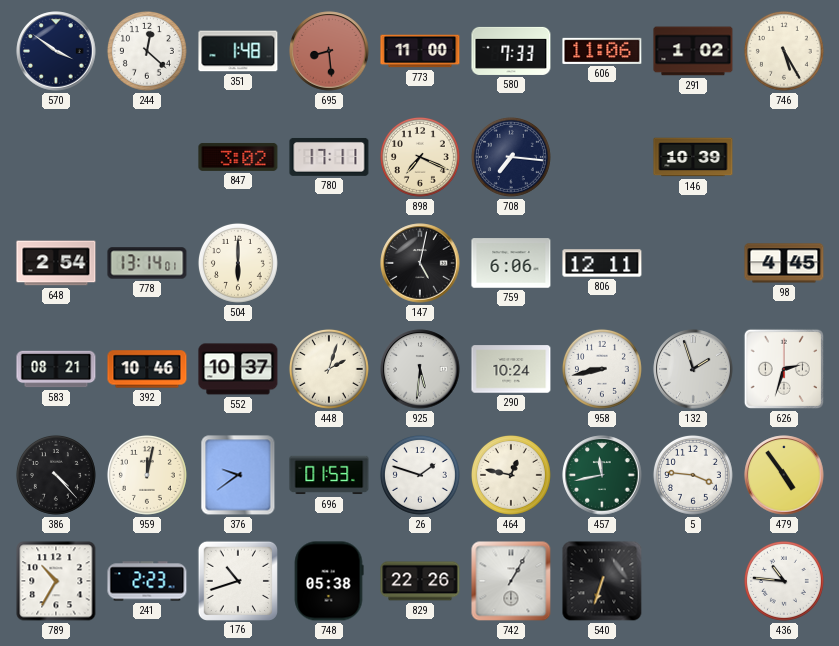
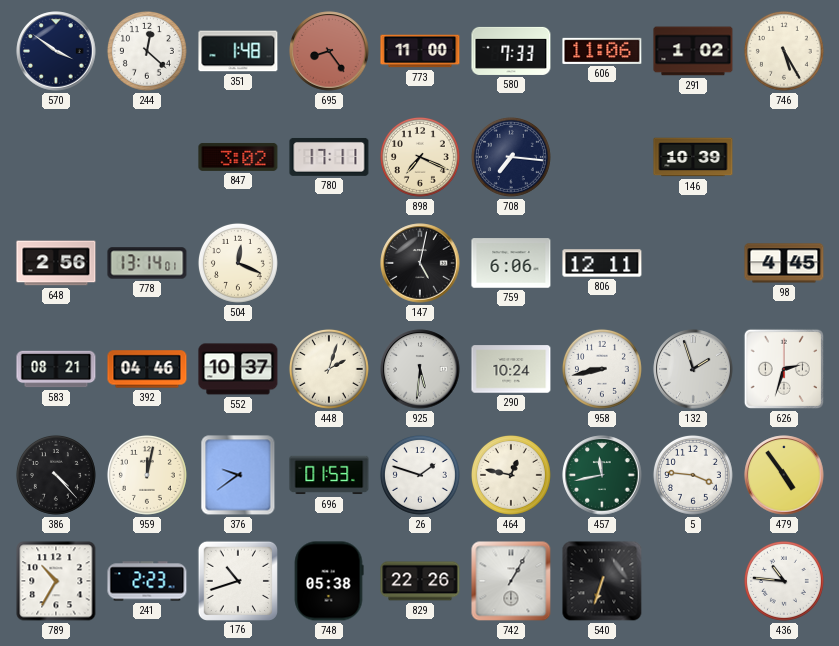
695: 8:29 -> 8:24
648: 2:54 -> 2:56
504: 6:00 -> 12:19
392: 10:46 -> 04:46
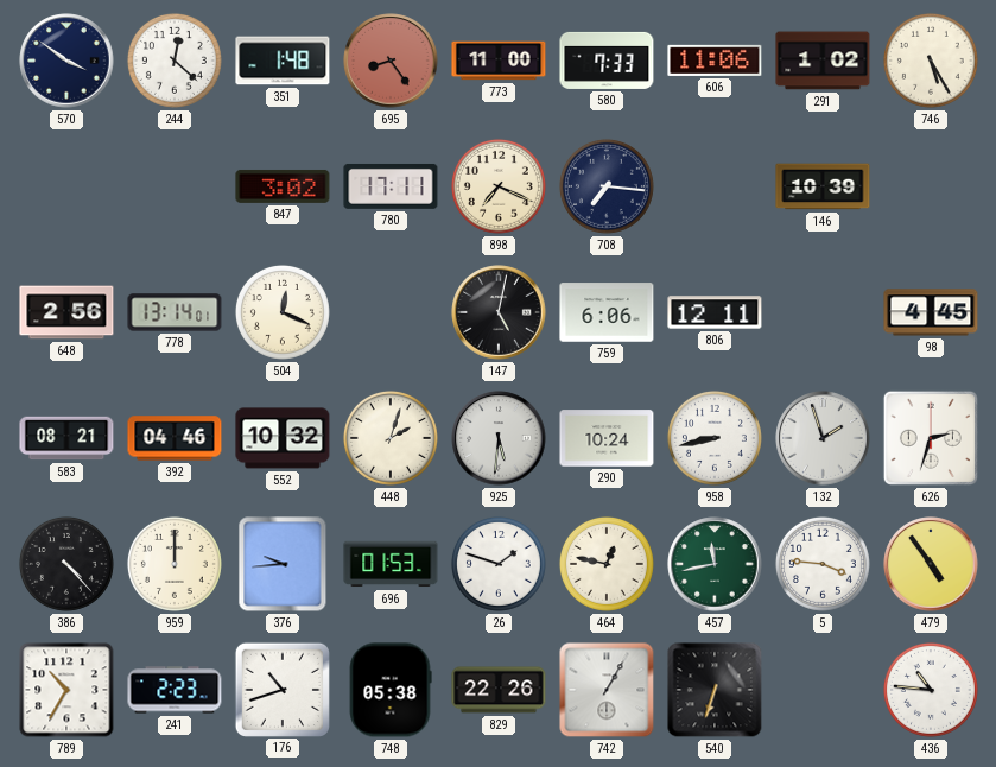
552: 10:37 -> 10:32
959: 12:02 -> 12:00
376: 9:39 -> 9:44
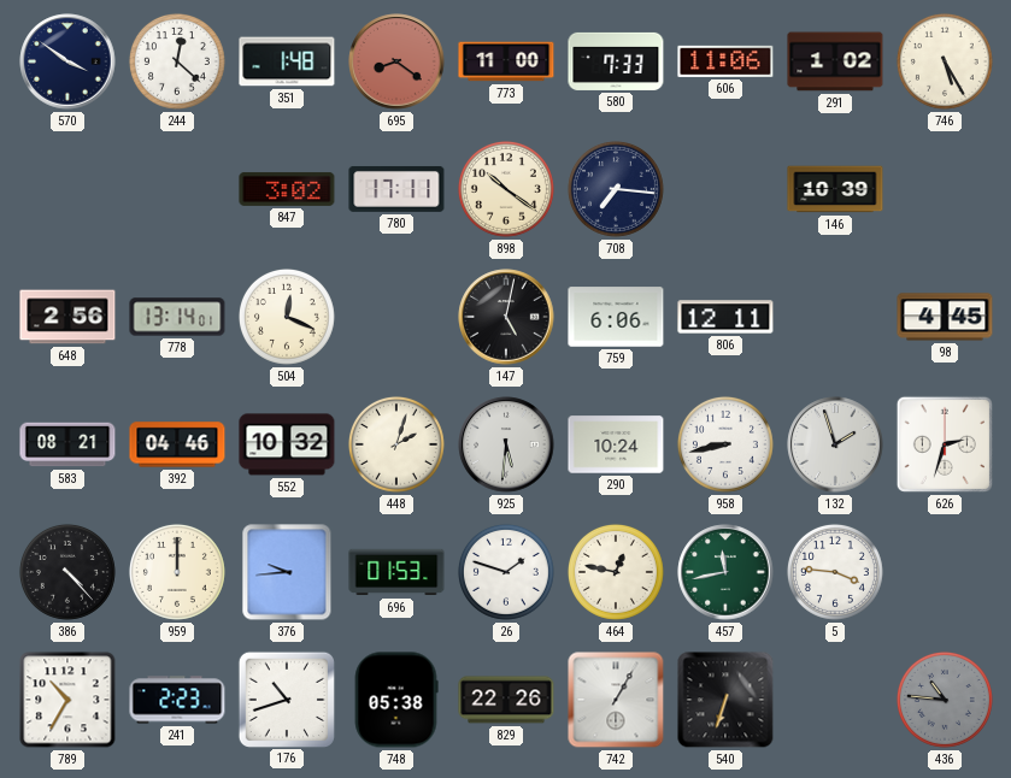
695: 8:24 -> 8:21
898: 7:19 -> 10:21
479: 4:54 -> none
436 dial: white -> grey
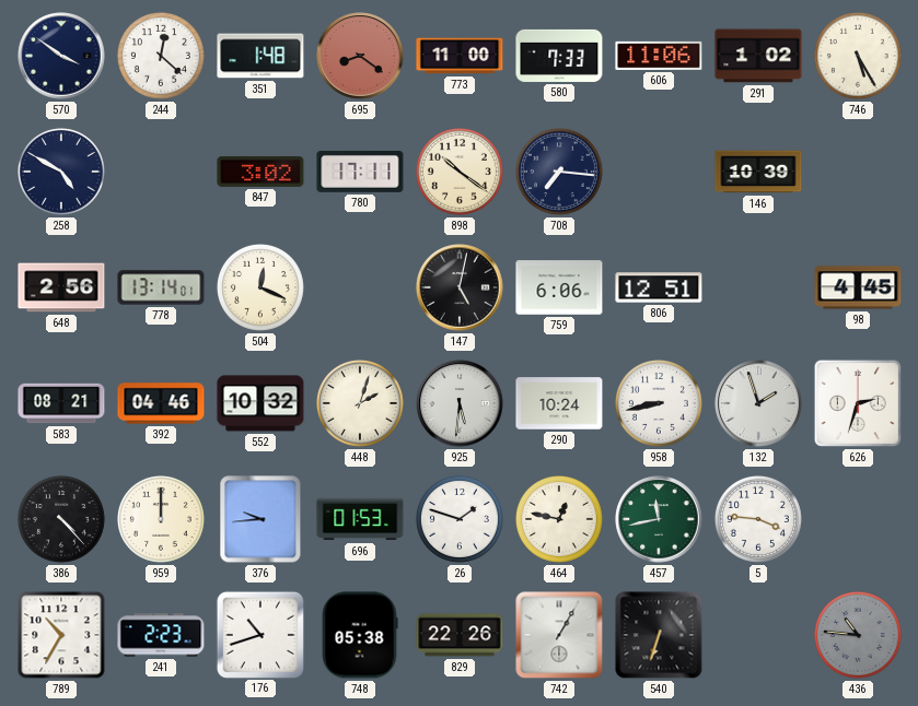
258: none -> 4:50
806: 12:11 -> 12:51
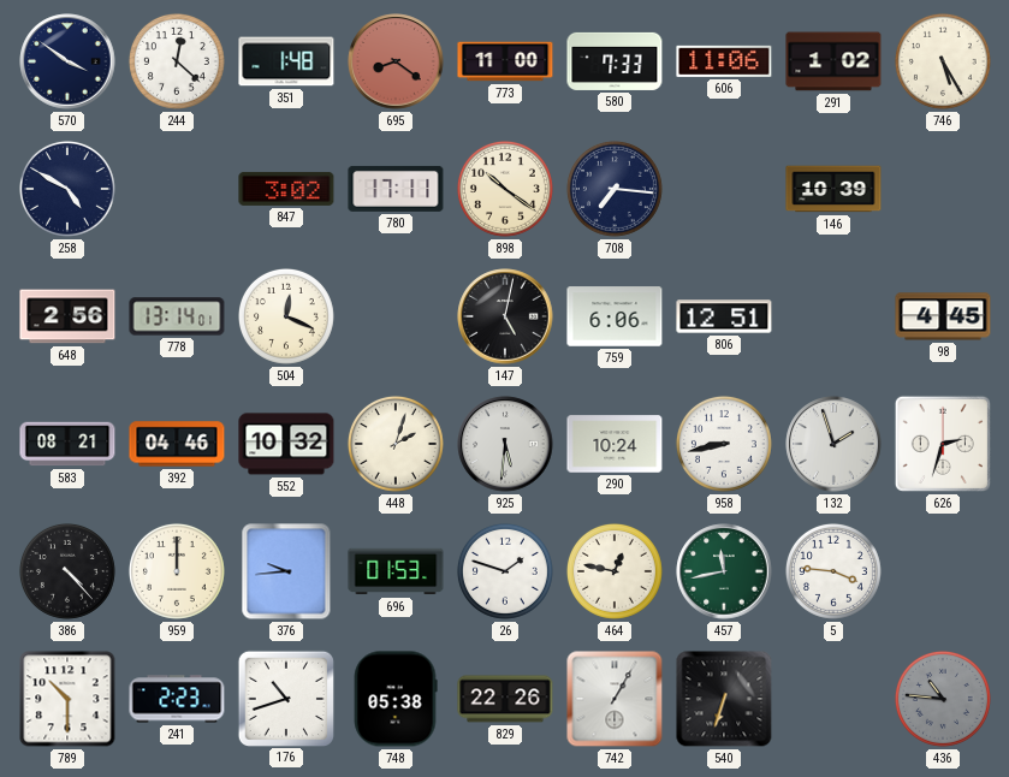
789: 10:35 -> 10:30
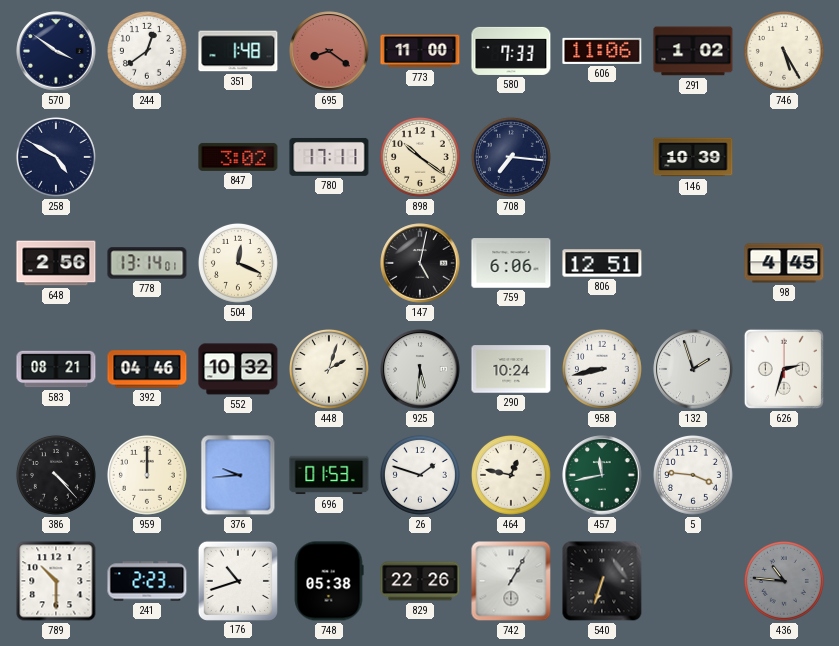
244: 12:22 -> 12:39
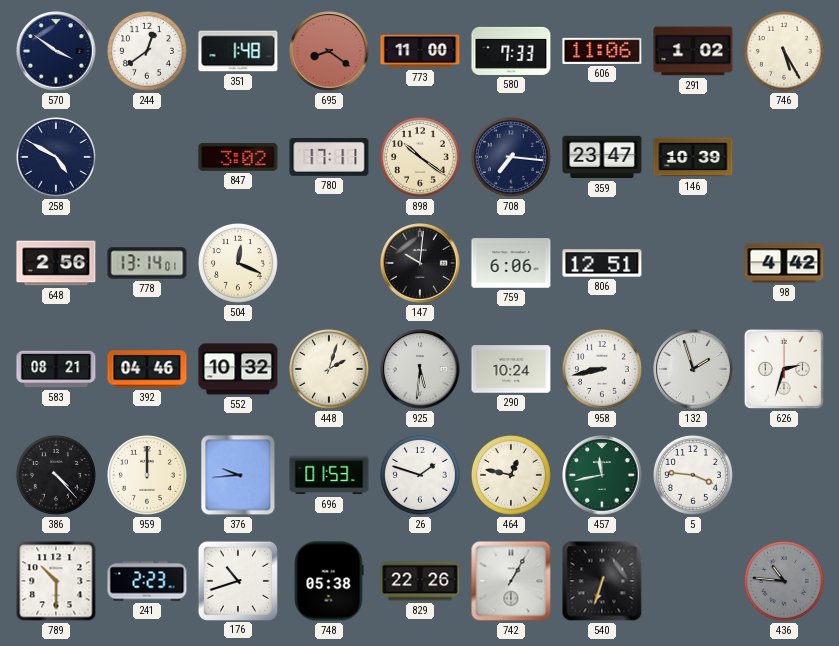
359: none -> 23:47
147: 5:02 -> 10:01
98: 4:45 -> 4:42
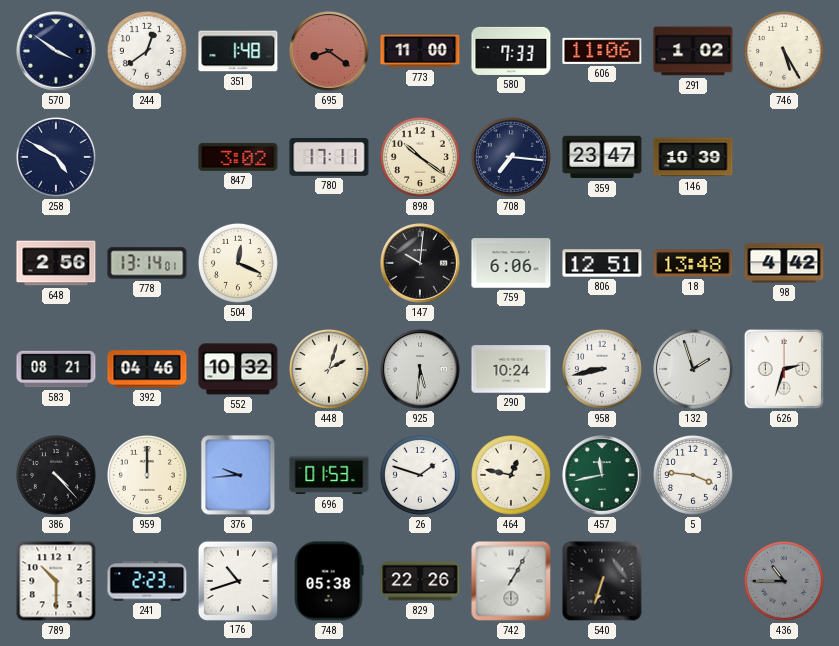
18: none -> 13:48
436: 10:46 -> 10:45
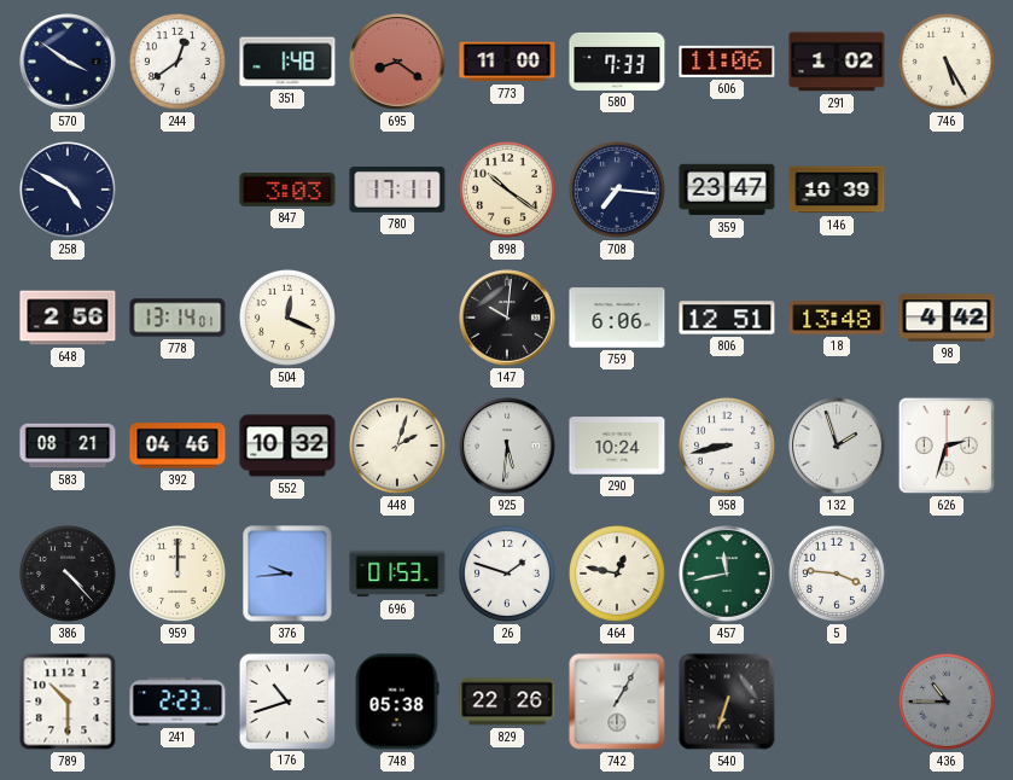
847: 3:02 -> 3:03
